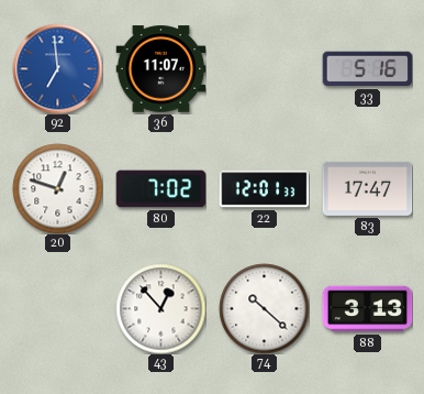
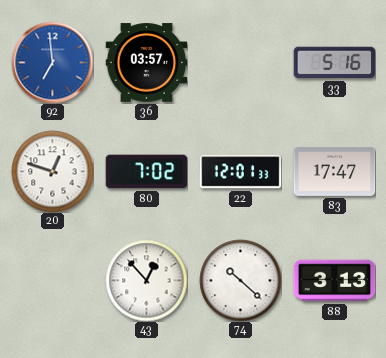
36: 11:07 -> 03:57
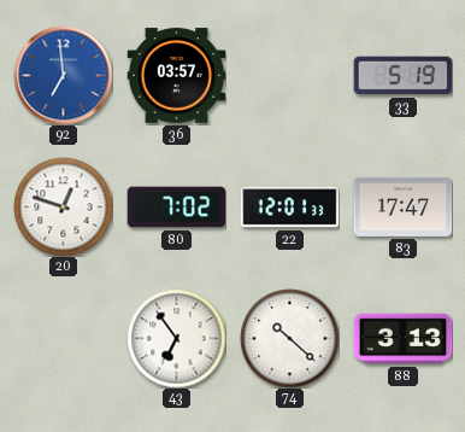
33: 5:16 -> 5:19
43: 12:53 -> 6:54
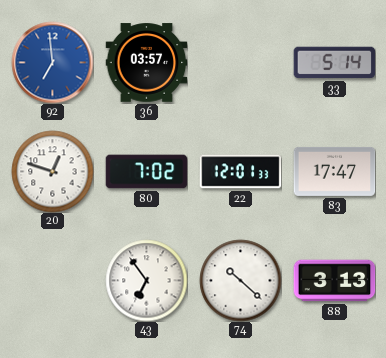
33: 5:19 -> 5:14
